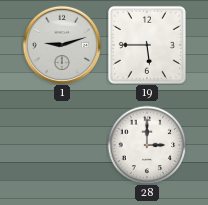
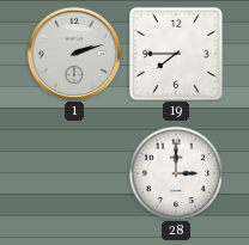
1: 9:12 -> 2:12
19: 5:45 -> 7:45
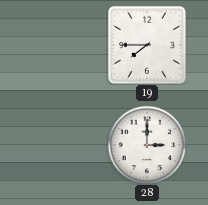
1: 2:12 -> none
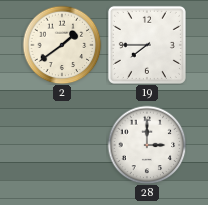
2: none -> 1:39
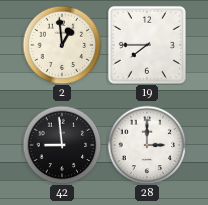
2: 1:39 -> 12:59
42: none -> 8:59
